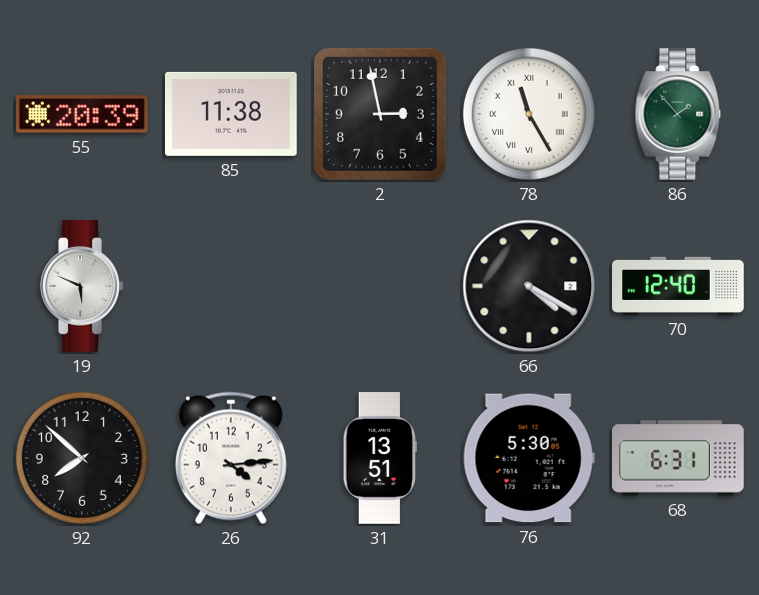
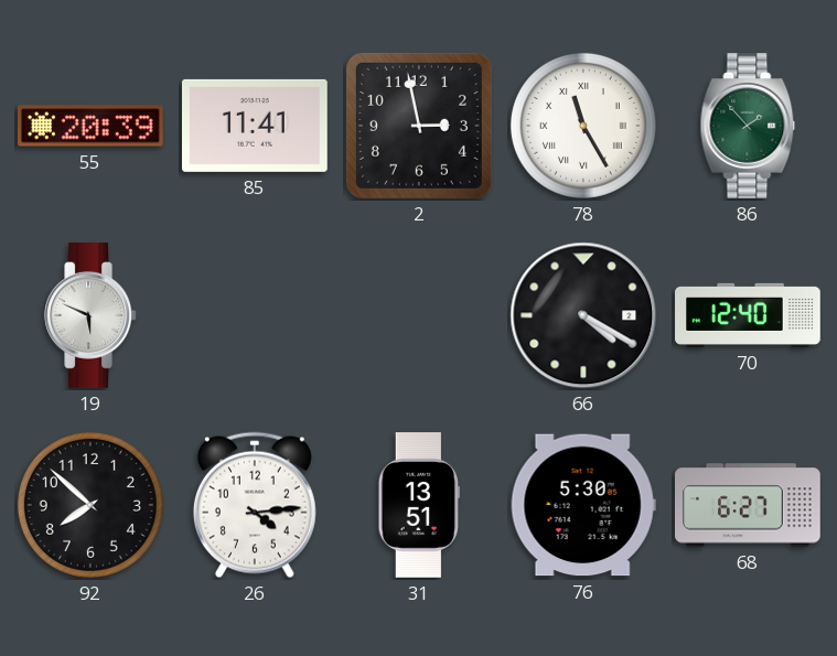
85: 11:38 -> 11:41
68: 6:31 -> 6:27
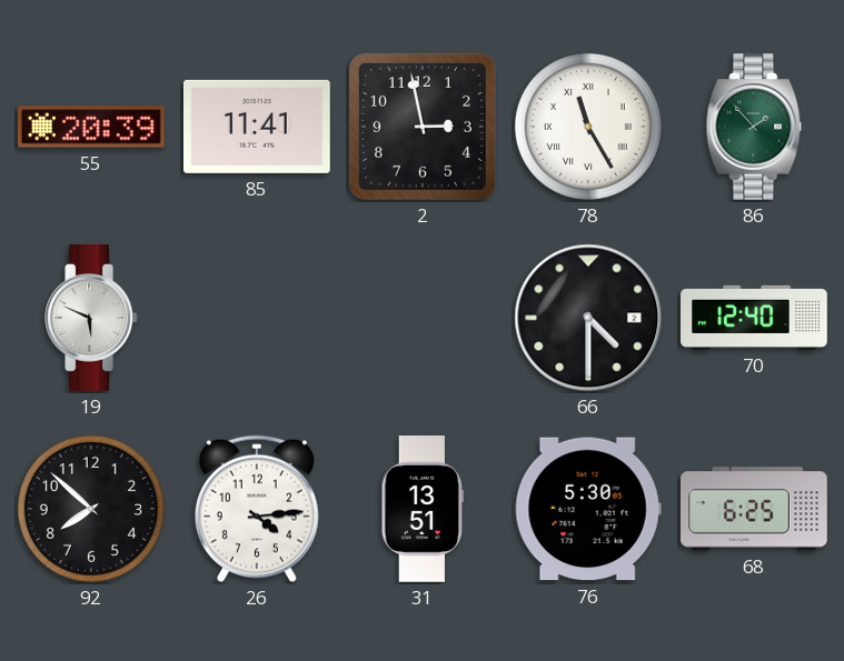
66: 4:20 -> 4:30
68: 6:27 -> 6:25
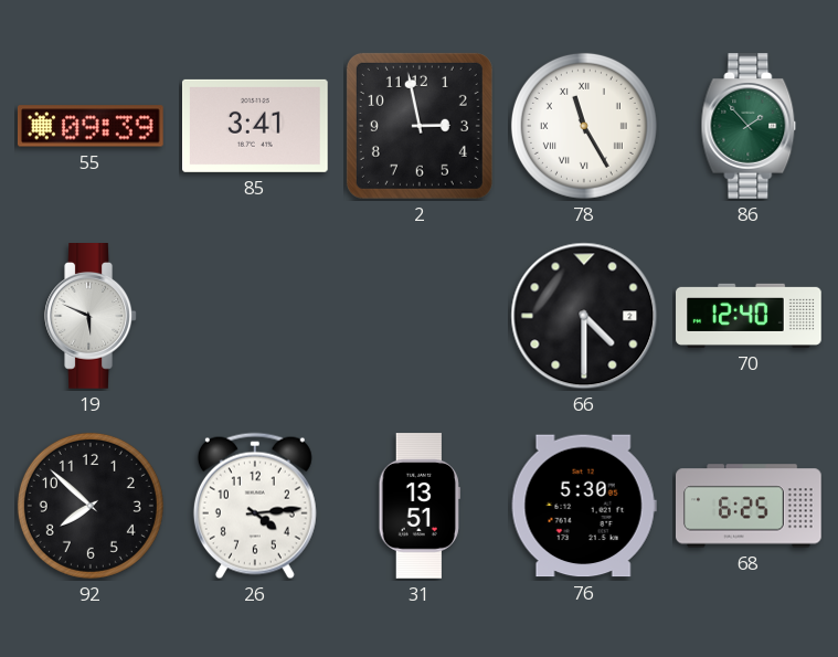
55: 20:39 -> 09:39
85: 11:41 -> 3:41
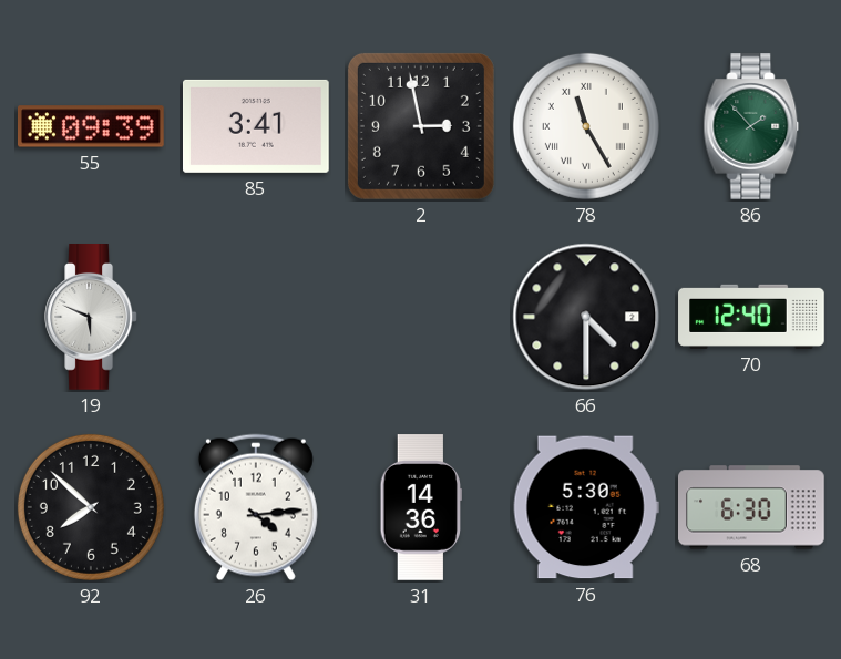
31: 13:51 -> 14:36
68: 6:25 -> 6:30
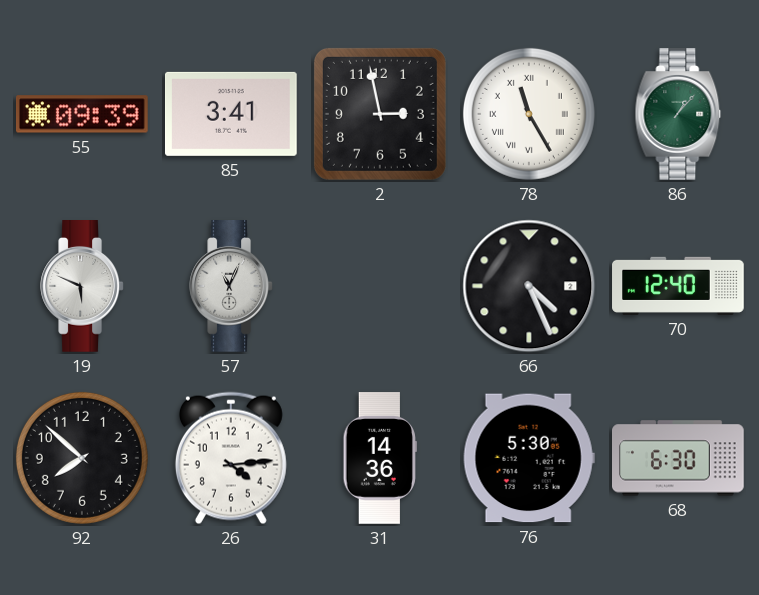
86: 1:53 -> 1:07
57: none -> 11:04
66: 4:30 -> 4:26
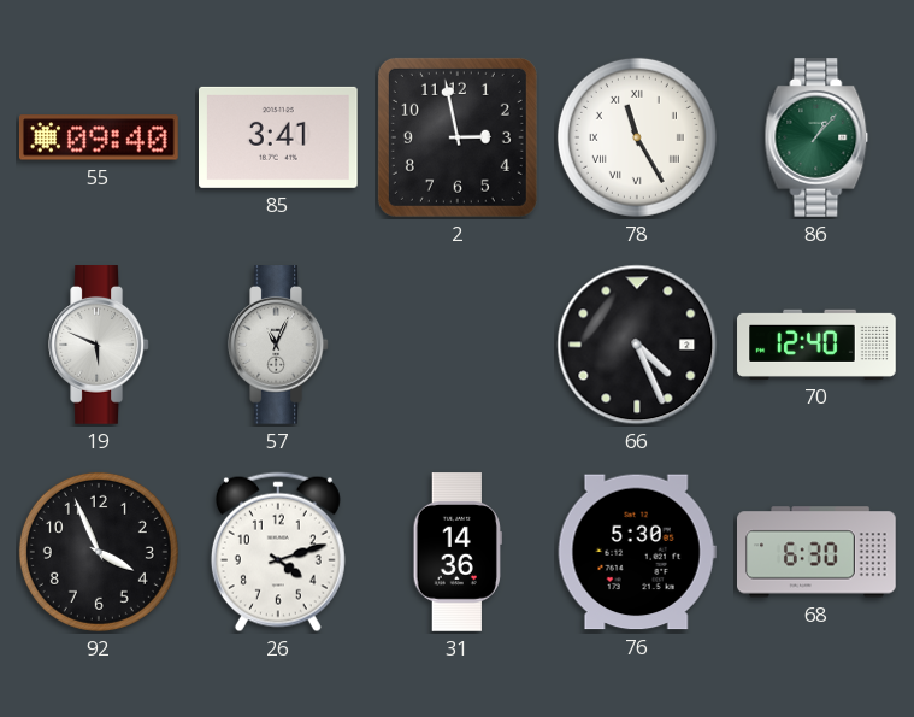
55: 09:39 -> 09:40
92: 7:52 -> 3:56
26: 4:14 -> 4:12
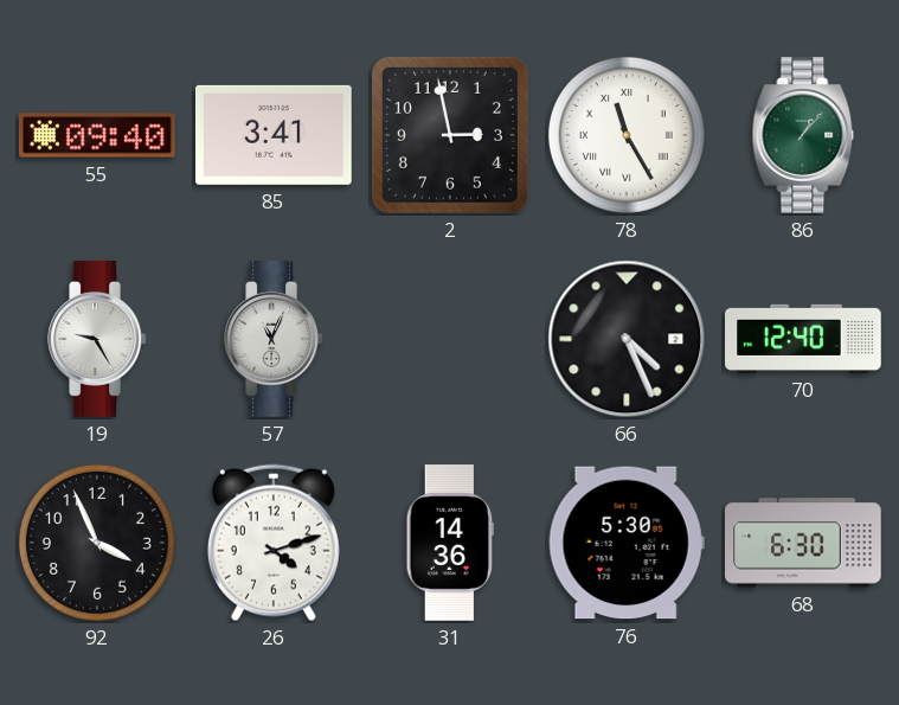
19: 5:49 -> 9:25
